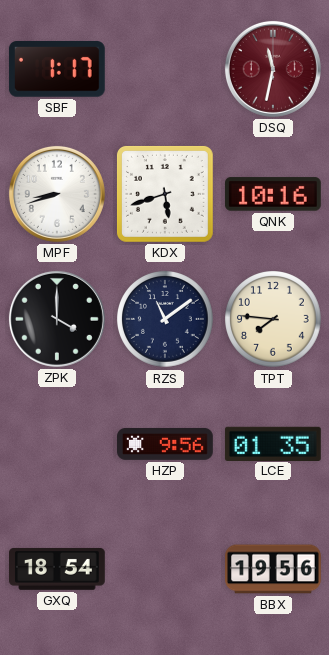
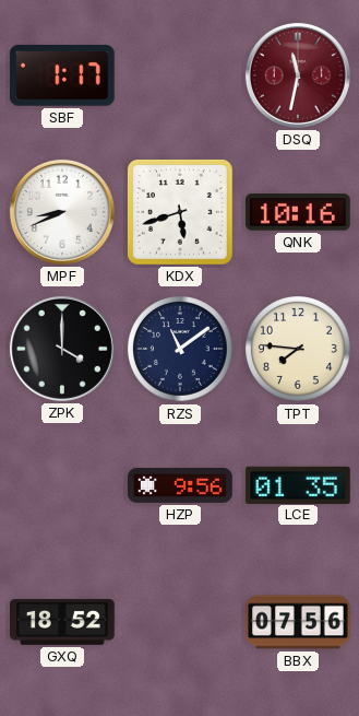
MPF: 8:42 -> 8:41
GXQ: 18:54 -> 18:52
BBX: 19:56 -> 07:56
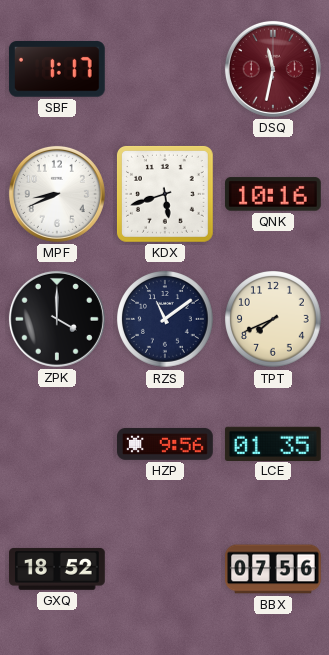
TPT: 7:46 -> 7:41
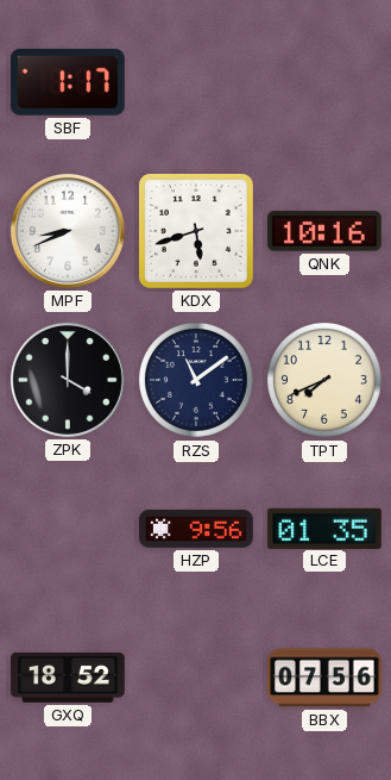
DSQ: 11:32 -> none
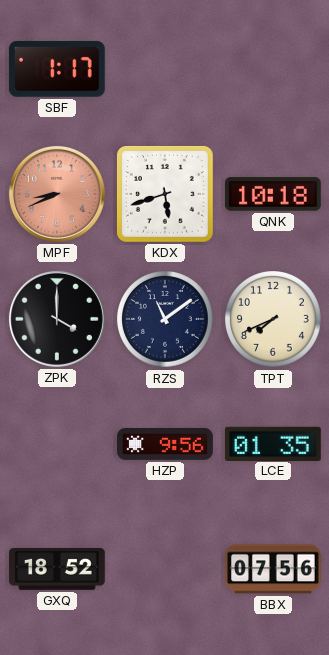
MPF dial: white -> salmon
QNK: 10:16 -> 10:18
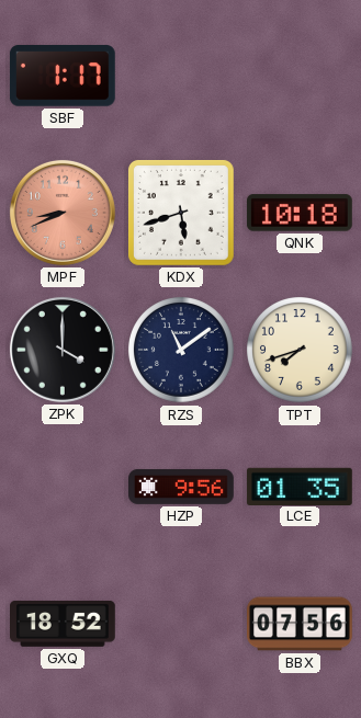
TPT: 7:41 -> 7:42
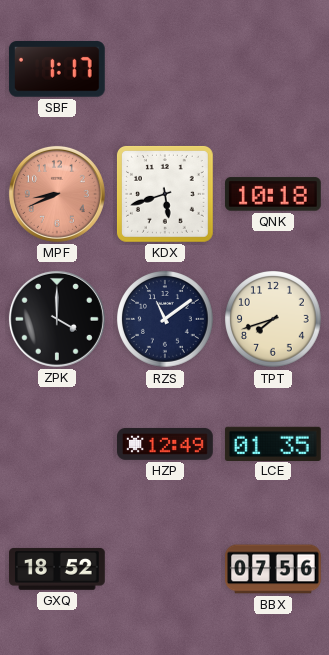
HZP: 9:56 -> 12:49
